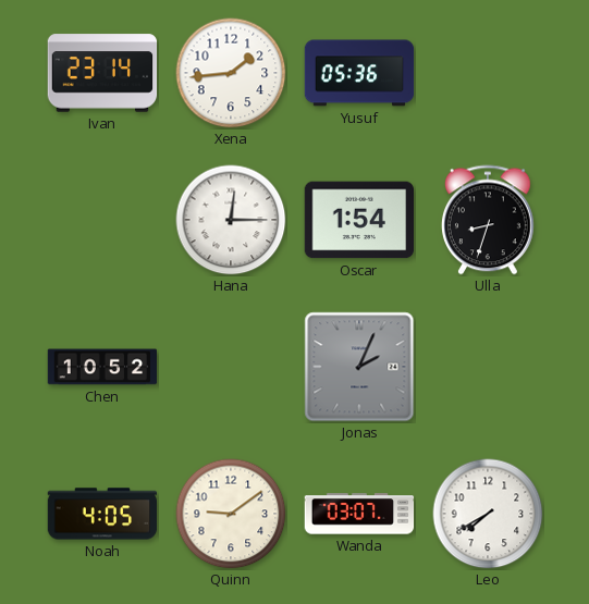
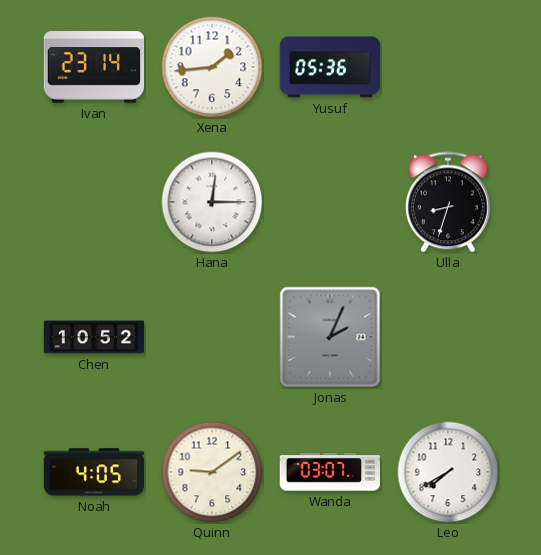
Oscar: 1:54 -> none
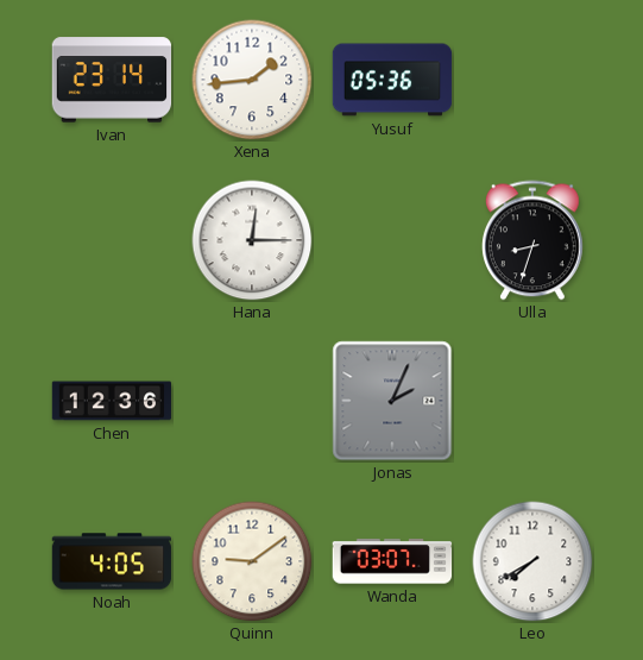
Chen: 10:52 -> 12:36
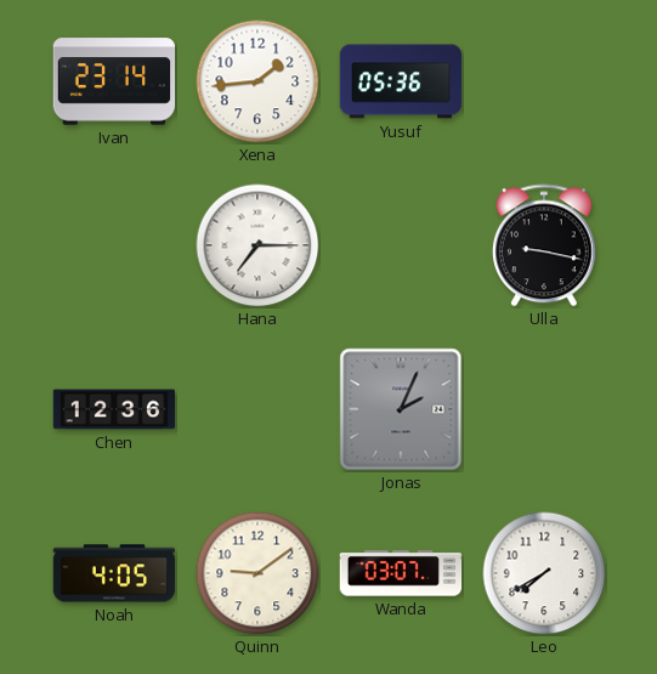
Hana: 12:15 -> 7:15
Ulla: 8:33 -> 9:17
